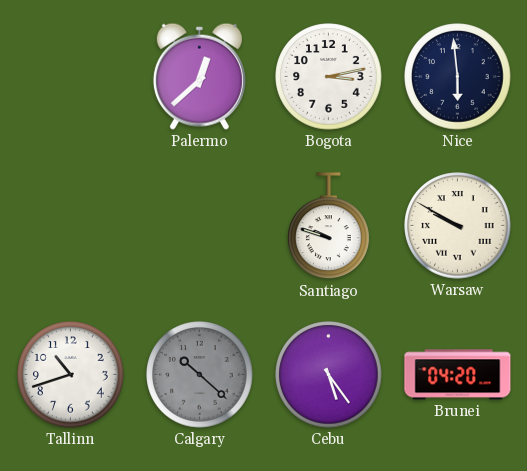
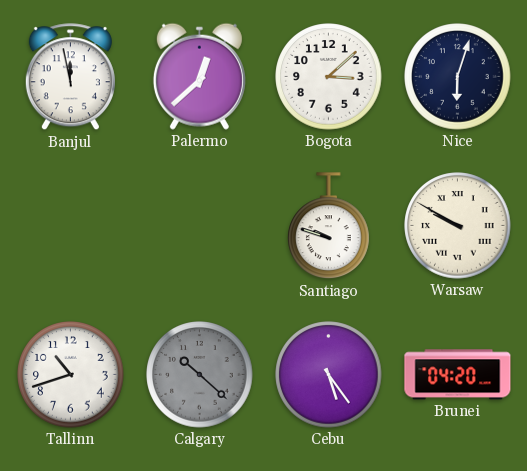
Banjul: none -> 11:58
Bogota: 3:13 -> 3:08
Nice: 5:59 -> 6:03
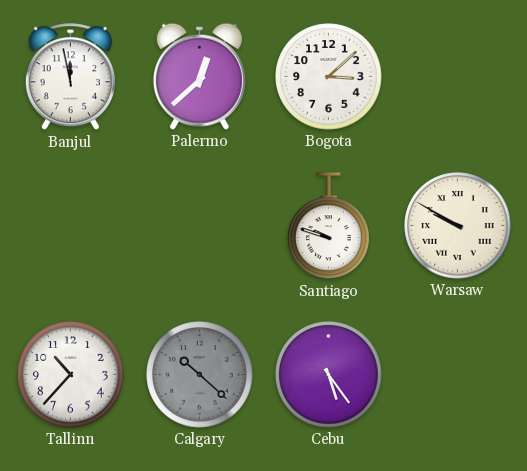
Nice: 6:03 -> none
Tallinn: 10:42 -> 10:37
Brunei: 04:20 -> none
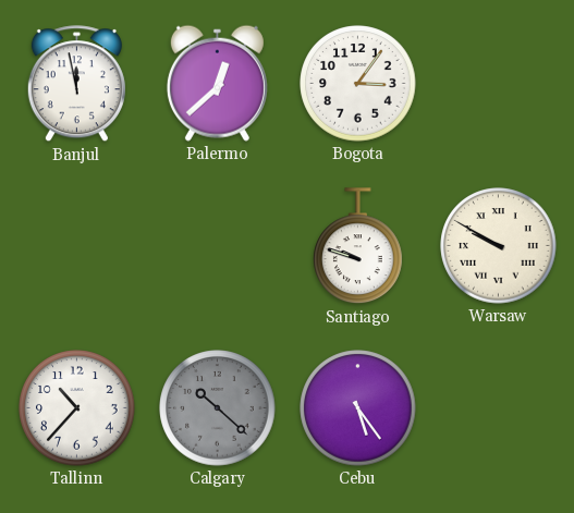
Bogota: 3:08 -> 3:06
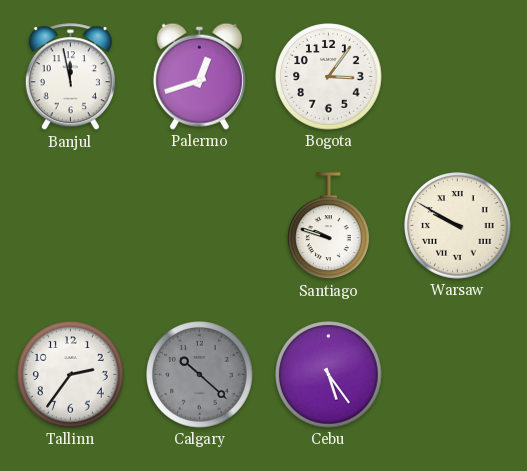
Palermo: 12:38 -> 12:42
Tallinn: 10:37 -> 2:36
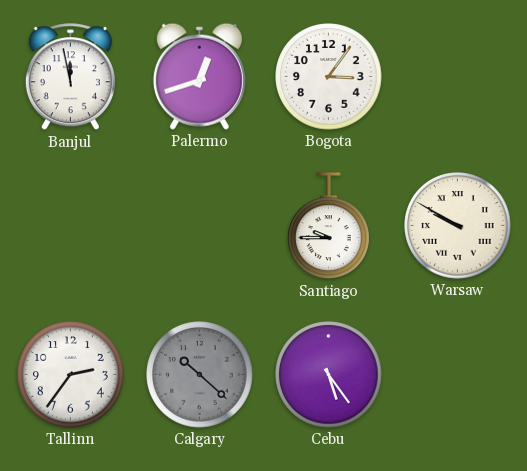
Santiago: 9:48 -> 9:45
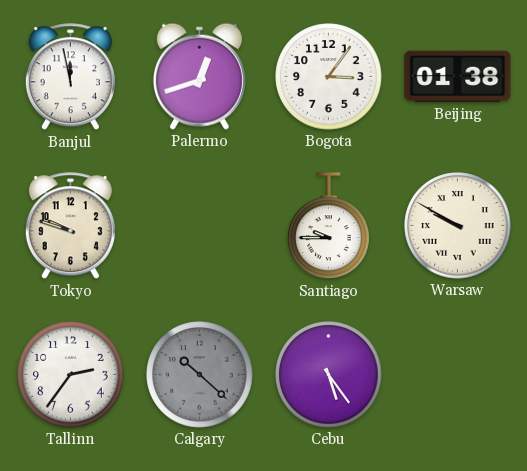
Beijing: none -> 01:38
Tokyo: none -> 9:48
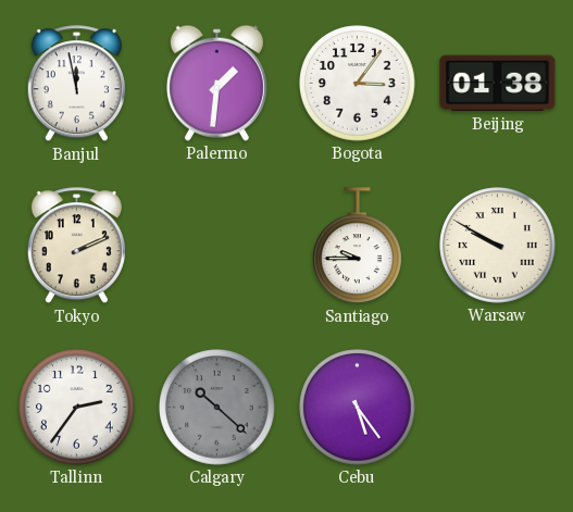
Palermo: 12:42 -> 1:31
Tokyo: 9:48 -> 2:11
